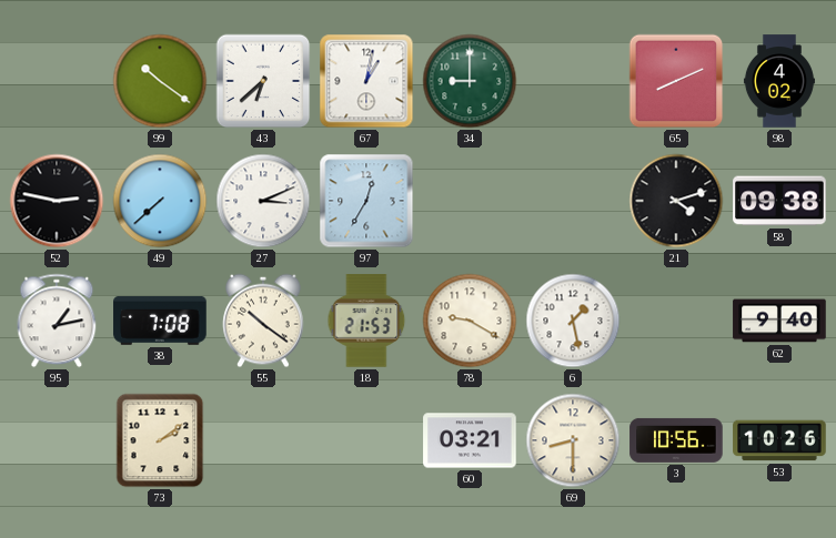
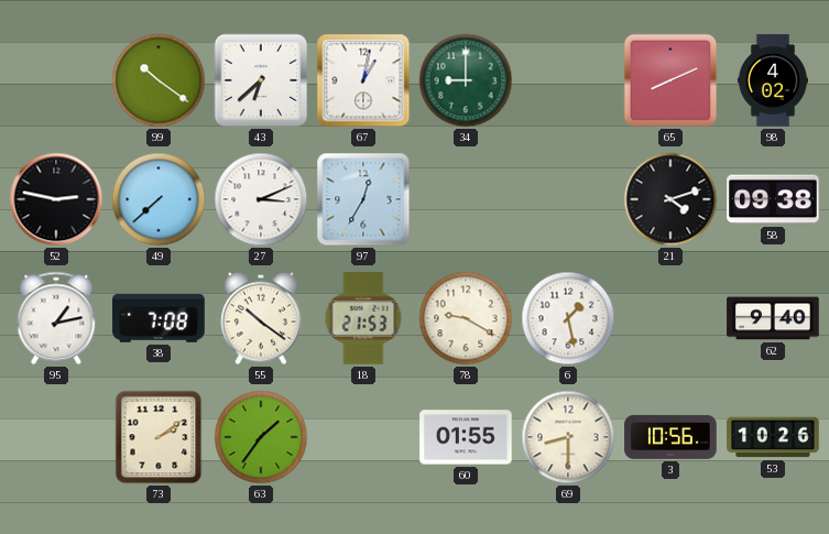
63: none -> 1:36
60: 03:21 -> 01:55
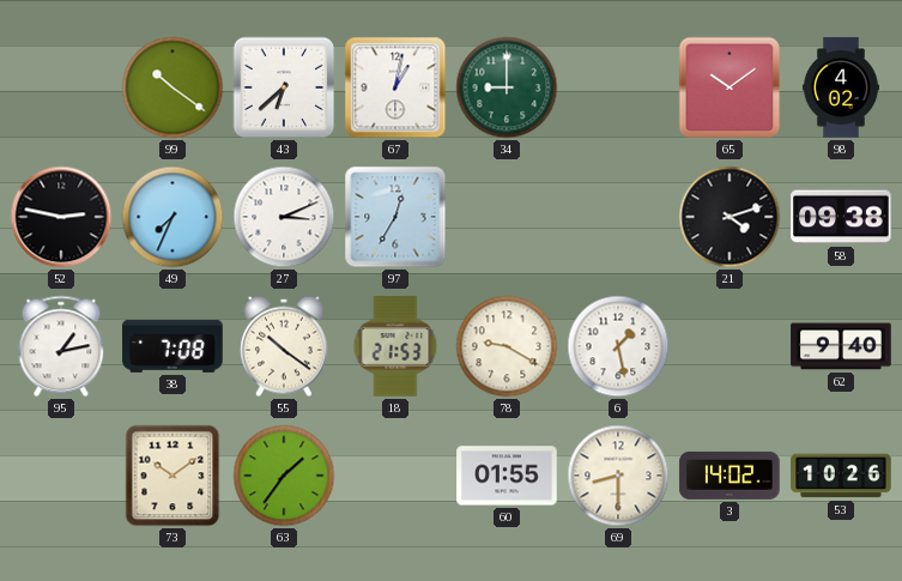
65: 8:11 -> 10:09
49: 7:38 -> 7:34
73: 2:09 -> 10:09
3: 10:56 -> 14:02
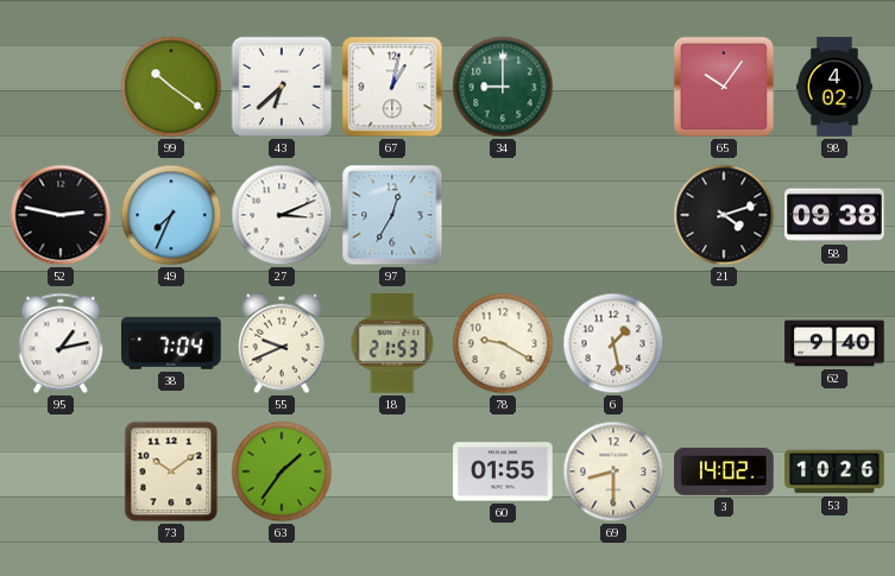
65: 10:09 -> 10:06
38: 7:08 -> 7:04
55: 10:21 -> 9:41
